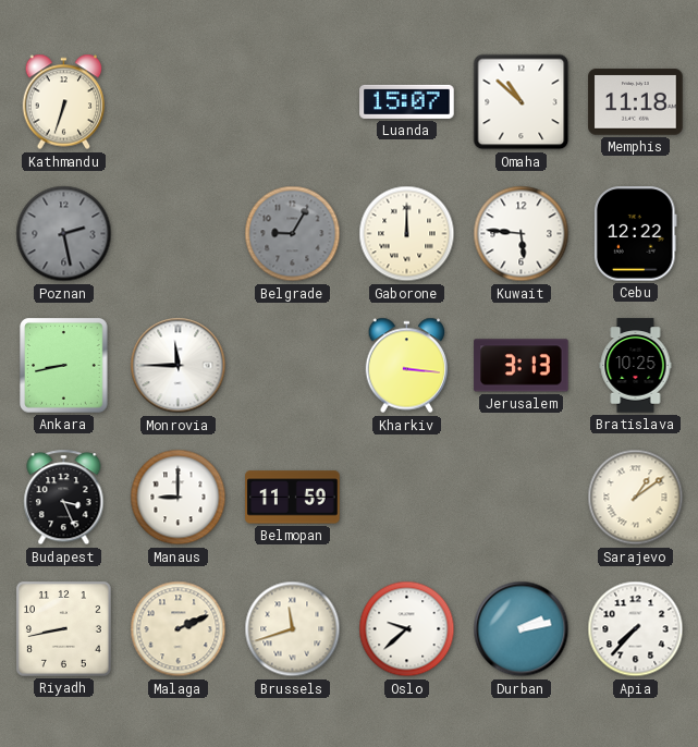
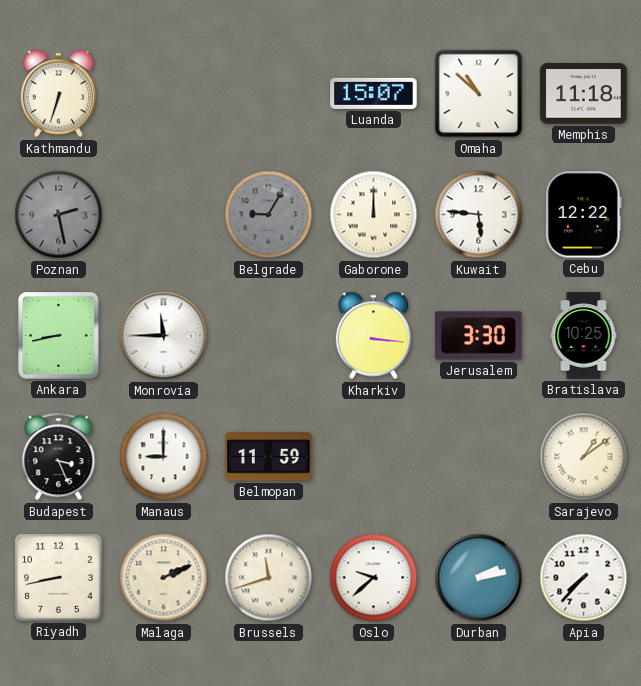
Jerusalem: 3:13 -> 3:30
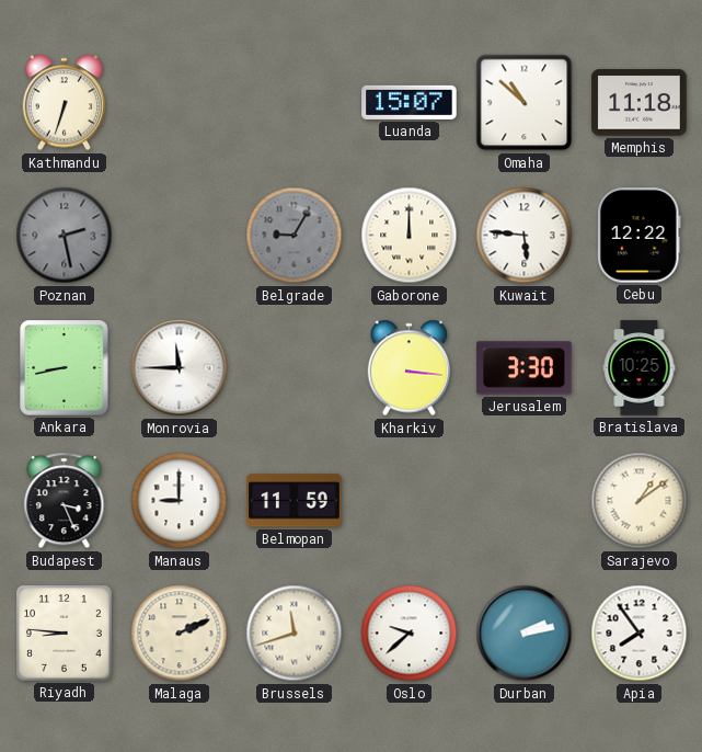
Riyadh: 8:43 -> 8:46
Apia: 7:37 -> 7:54
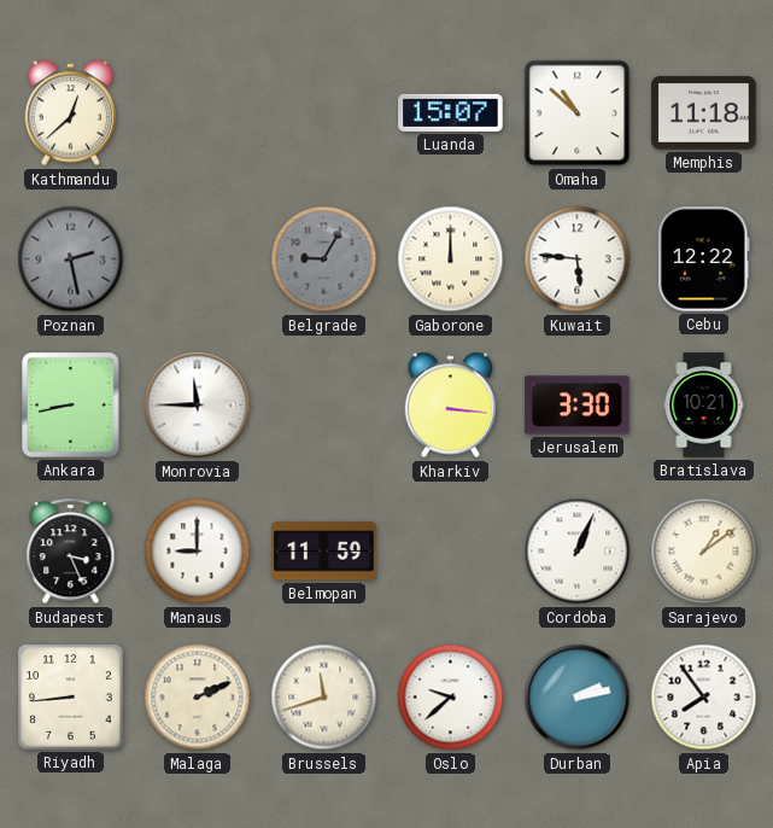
Kathmandu: 6:33 -> 12:38
Bratislava: 10:25 -> 10:21
Cordoba: none -> 1:04
Riyadh: 8:46 -> 8:44
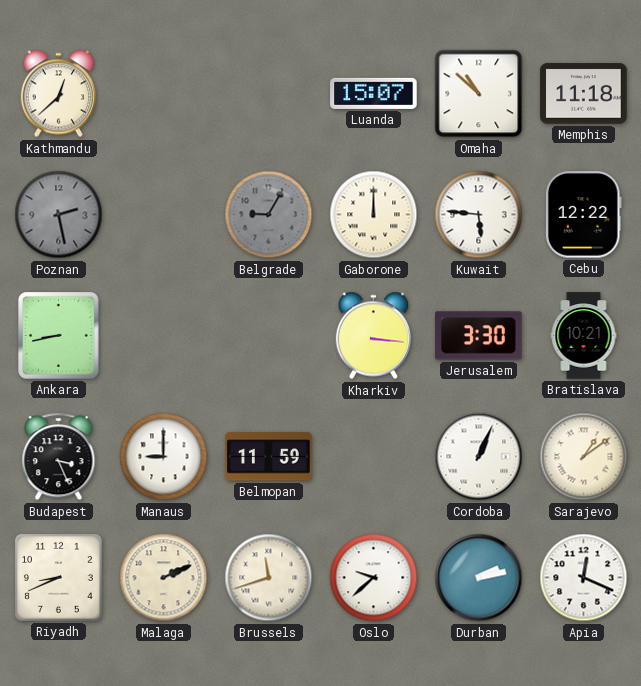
Monrovia: 11:45 -> none
Riyadh: 8:44 -> 8:41
Apia: 7:54 -> 12:19
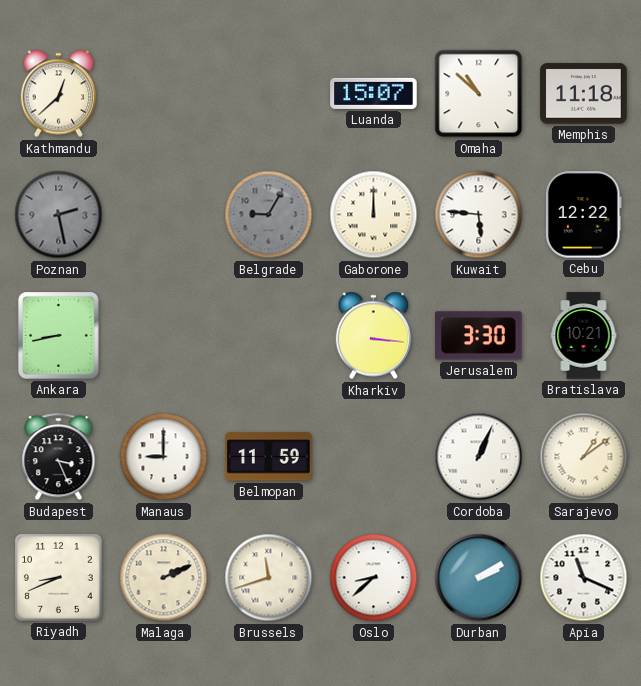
Oslo: 9:38 -> 8:38
Durban: 2:13 -> 2:10
Apia: 12:19 -> 11:19
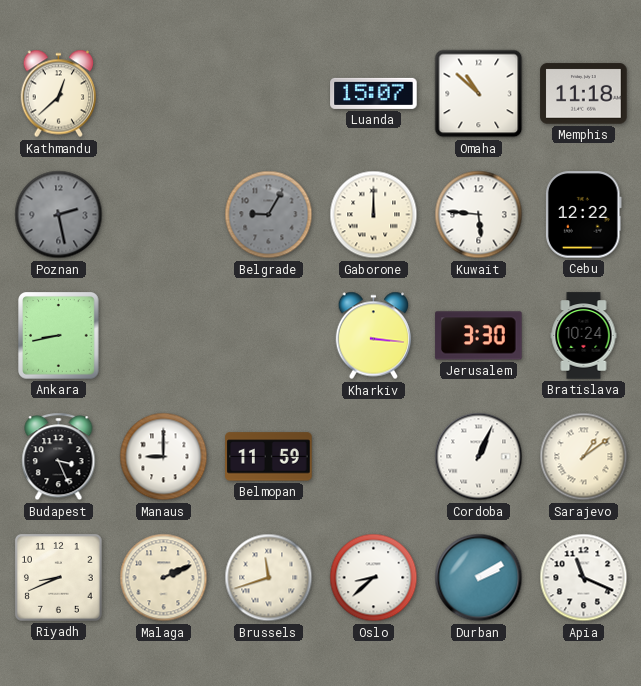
Bratislava: 10:21 -> 10:24
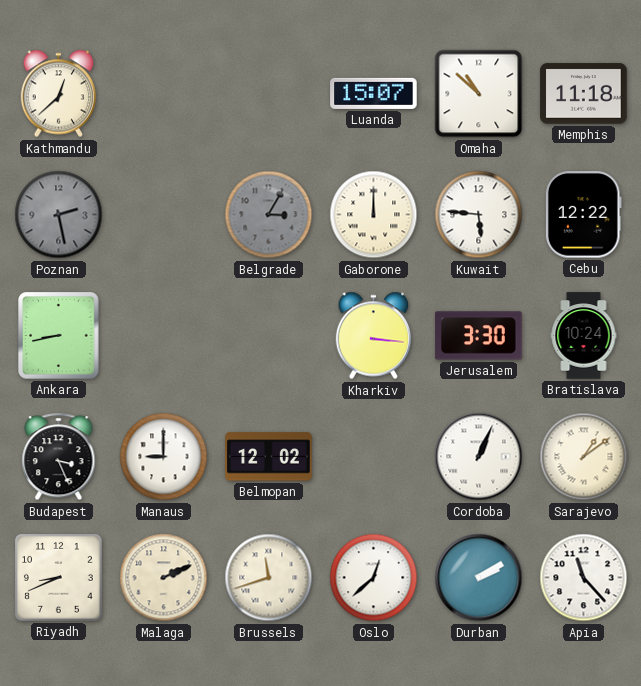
Belgrade: 9:05 -> 3:05
Belmopan: 11:59 -> 12:02
Oslo: 8:38 -> 12:38
Apia: 11:19 -> 11:23
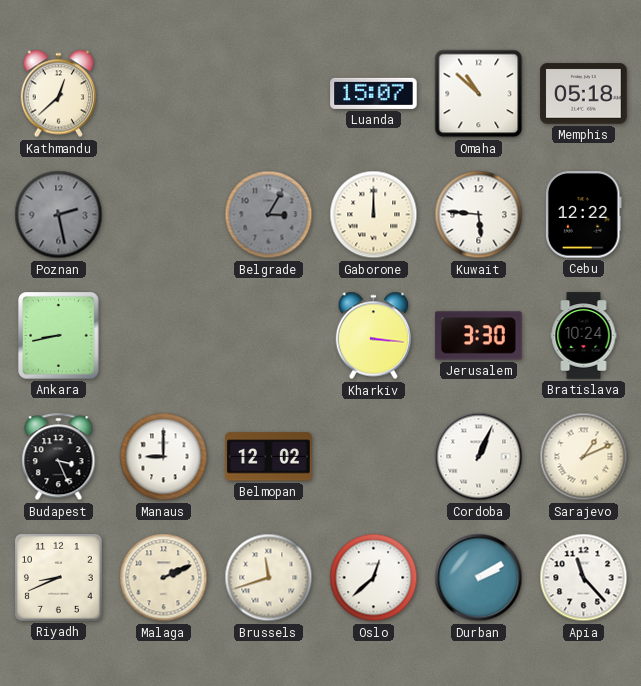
Memphis: 11:18 -> 05:18
Sarajevo: 1:09 -> 1:11
